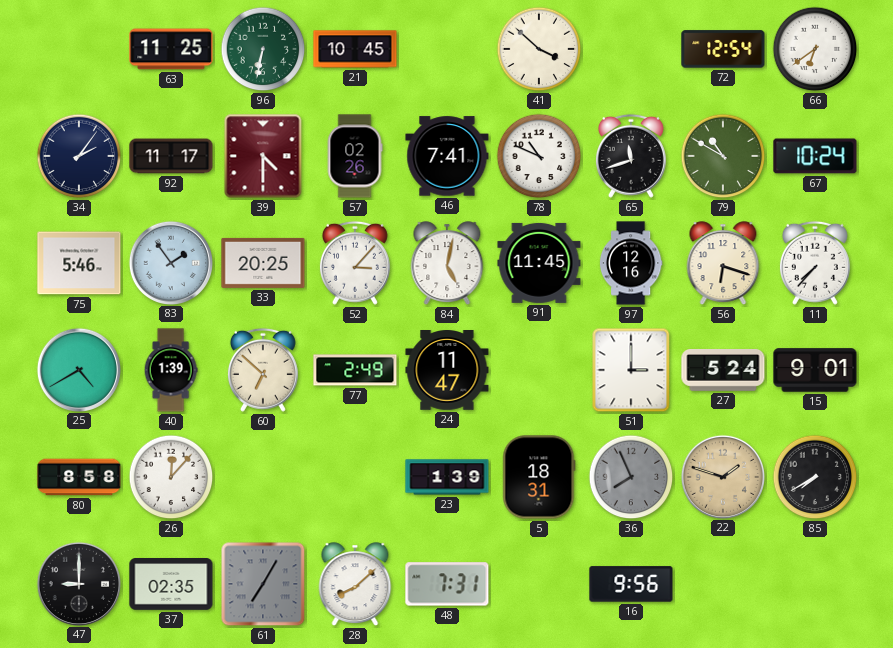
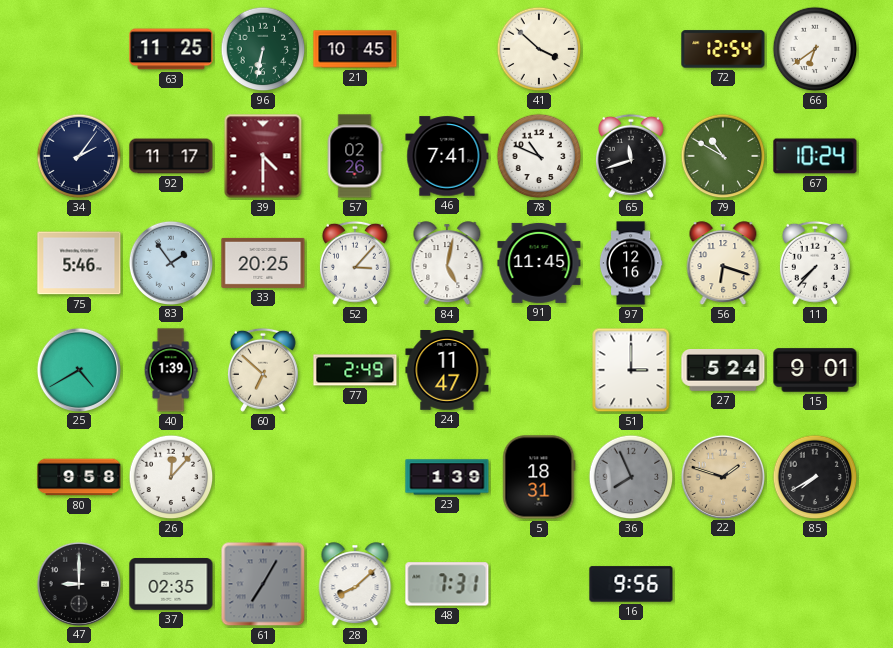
80: 8:58 -> 9:58
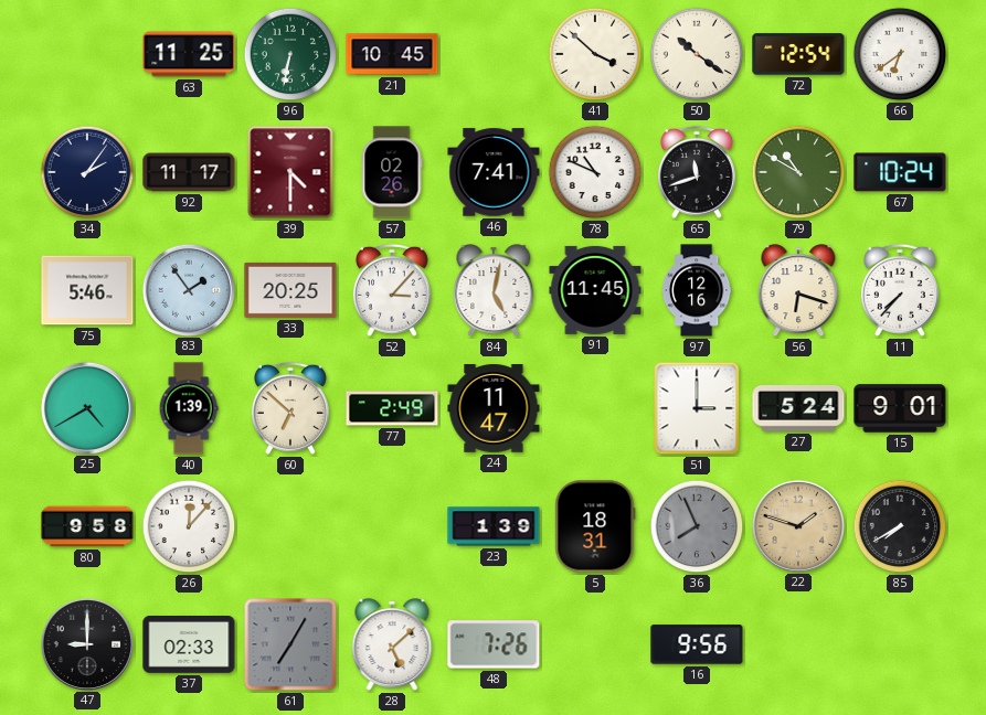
50: none -> 10:21
37: 02:35 -> 02:33
28: 8:08 -> 5:08
48: 7:31 -> 7:26
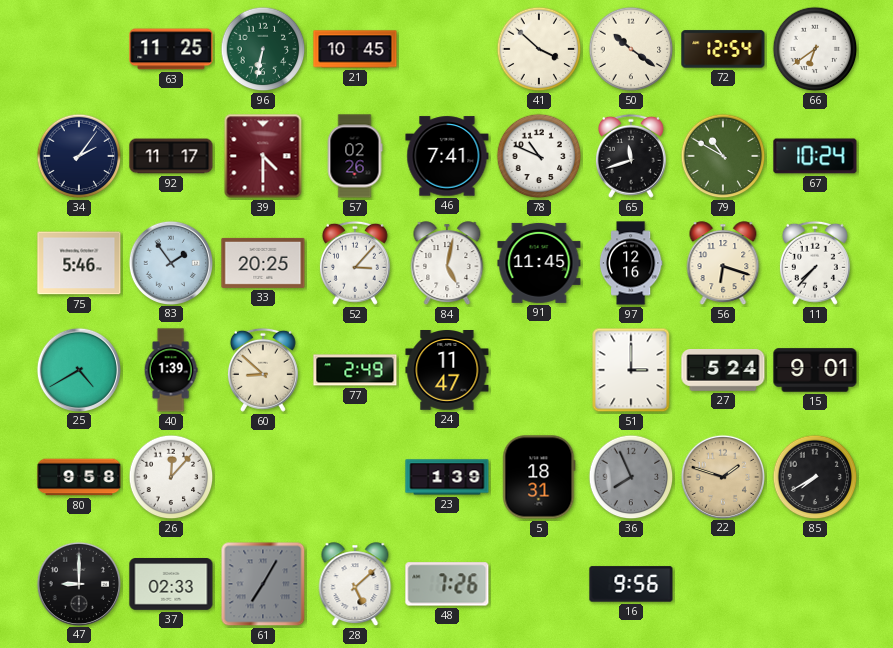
60: 6:52 -> 8:52
